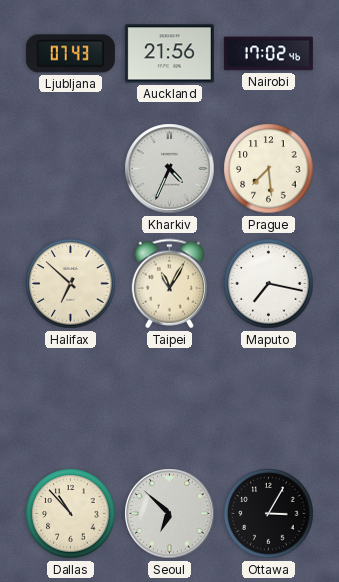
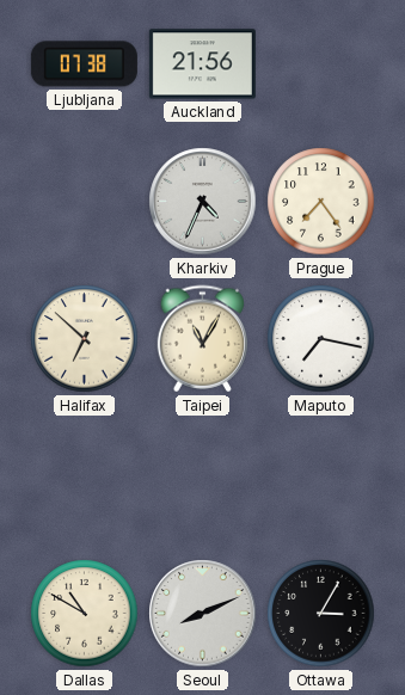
Ljubljana: 07:43 -> 07:38
Nairobi: 17:02 -> none
Prague: 7:29 -> 7:24
Dallas: 10:53 -> 10:50
Seoul: 6:52 -> 8:11
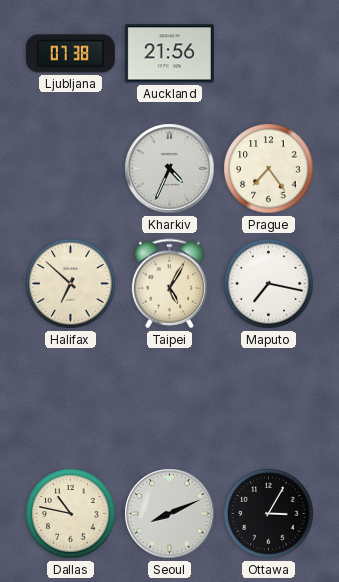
Taipei: 11:05 -> 5:05
Dallas: 10:50 -> 10:47
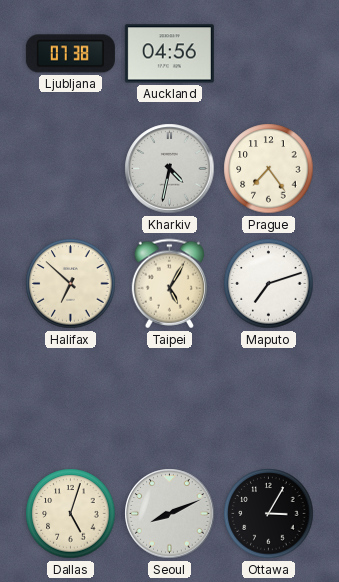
Auckland: 21:56 -> 04:56
Kharkiv: 4:34 -> 4:32
Maputo: 7:17 -> 7:12
Dallas: 10:47 -> 5:03
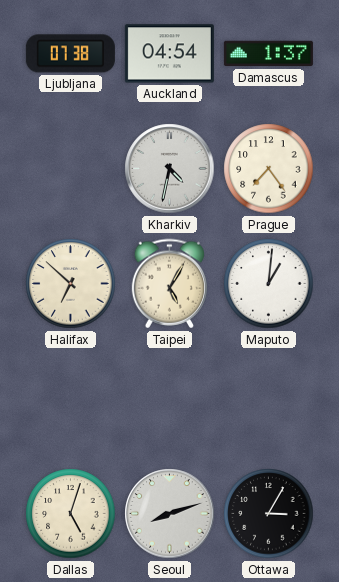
Auckland: 04:56 -> 04:54
Damascus: none -> 1:37
Maputo: 7:12 -> 1:01
Seoul: 8:11 -> 8:12
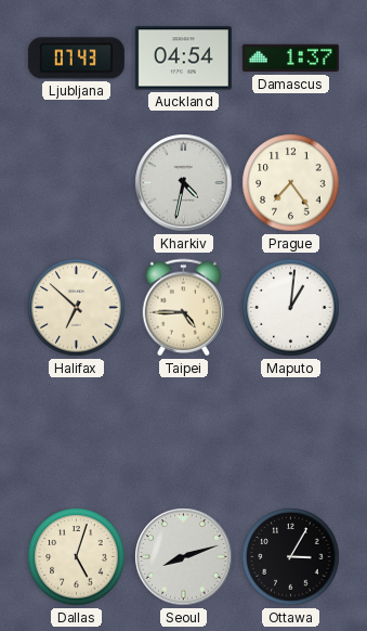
Ljubljana: 07:38 -> 07:43
Taipei: 5:05 -> 4:45
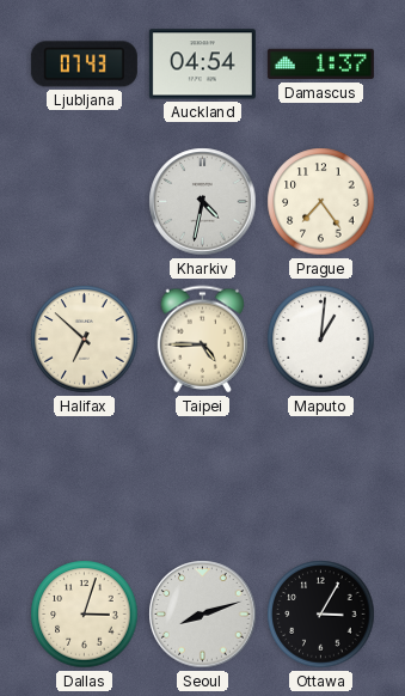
Dallas: 5:03 -> 3:03
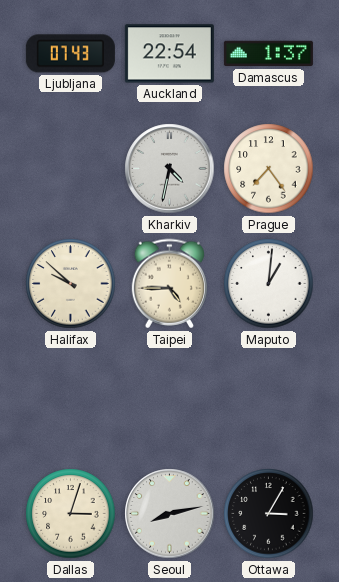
Auckland: 04:54 -> 22:54
Halifax: 6:52 -> 9:52
Seoul: 8:12 -> 8:13
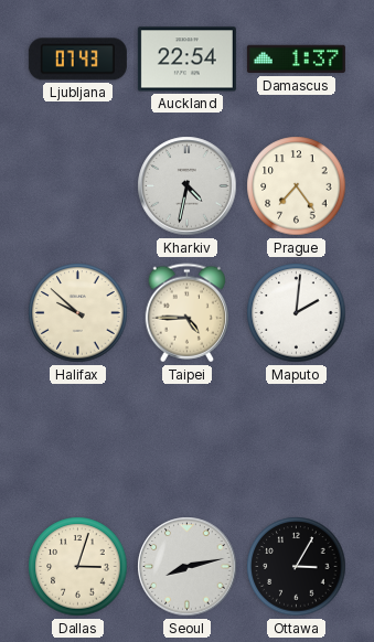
Maputo: 1:01 -> 2:01
